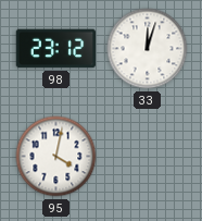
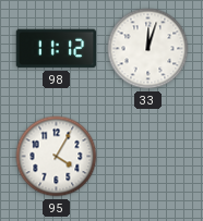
98: 23:12 -> 11:12
95: 4:02 -> 4:05
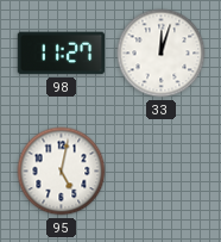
98: 11:12 -> 11:27
95: 4:05 -> 5:02
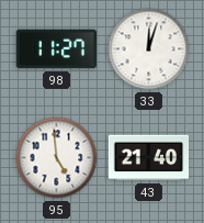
95: 5:02 -> 4:59
43: none -> 21:40
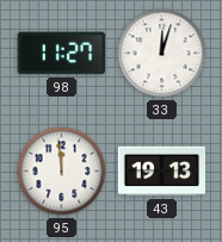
95: 4:59 -> 11:59
43: 21:40 -> 19:13
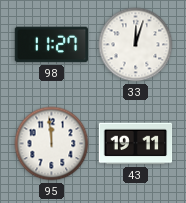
43: 19:13 -> 19:11
